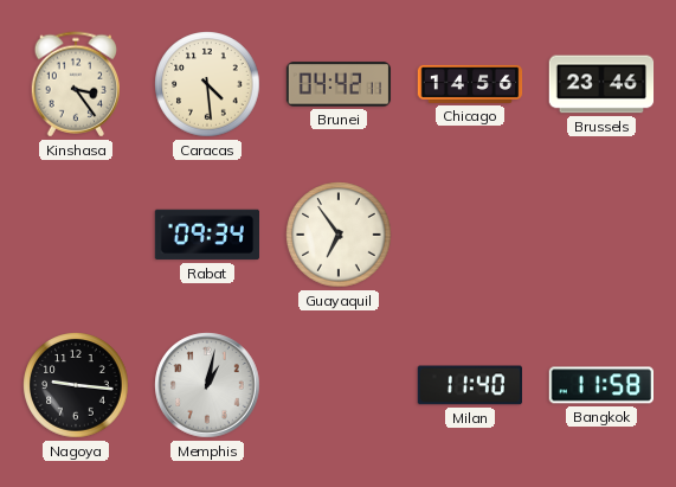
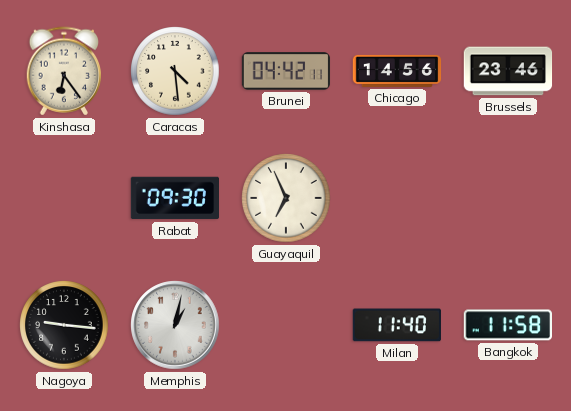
Kinshasa: 3:24 -> 6:24
Rabat: 09:34 -> 09:30
Guayaquil: 6:54 -> 6:56
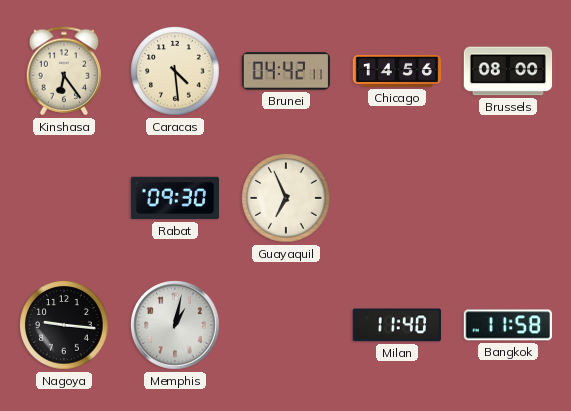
Brussels: 23:46 -> 08:00
